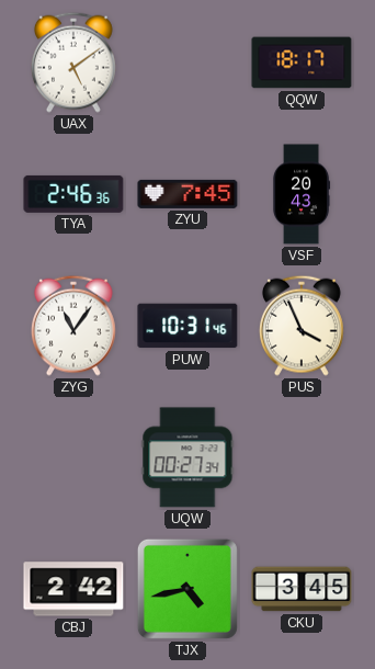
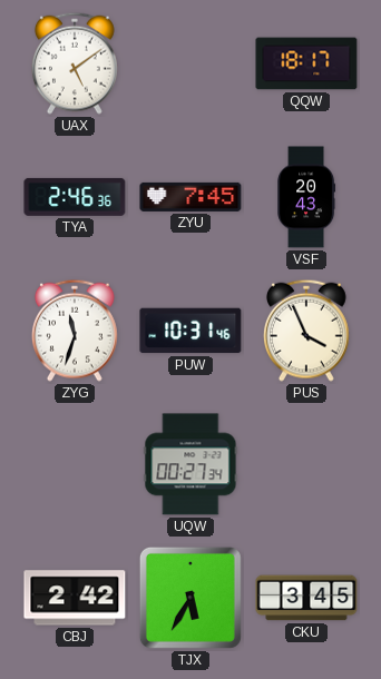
ZYG: 11:06 -> 11:33
TJX: 4:43 -> 5:35
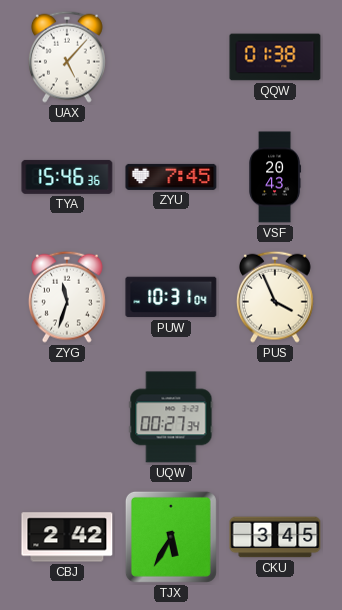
UAX: 5:09 -> 5:07
QQW: 18:17 -> 01:38
TYA: 2:46 -> 15:46
PUW: 10:31:46 -> 10:31:04
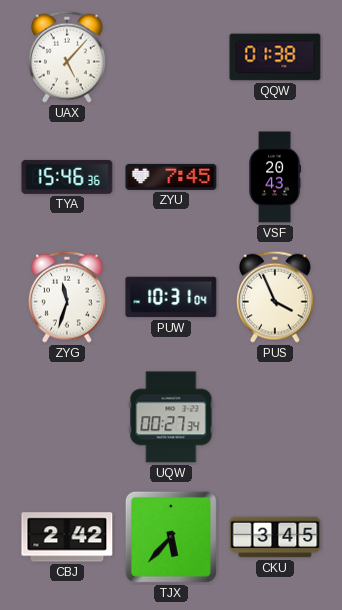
TJX: 5:35 -> 5:37
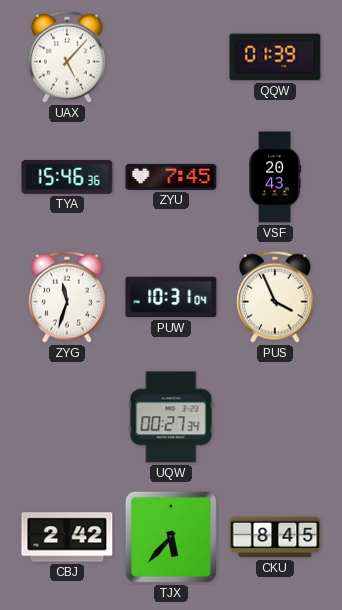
QQW: 01:38 -> 01:39
CKU: 3:45 -> 8:45
